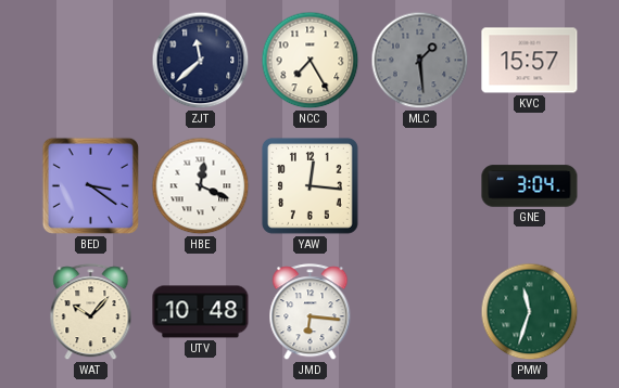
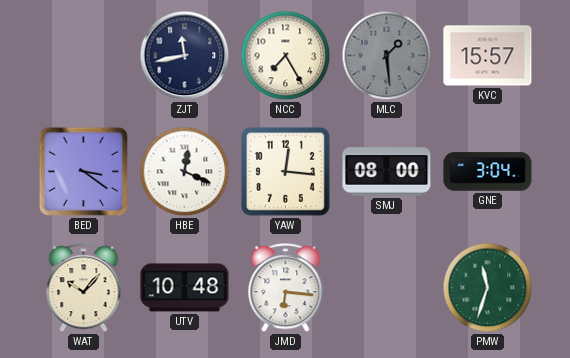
ZJT: 11:38 -> 11:43
SMJ: none -> 08:00
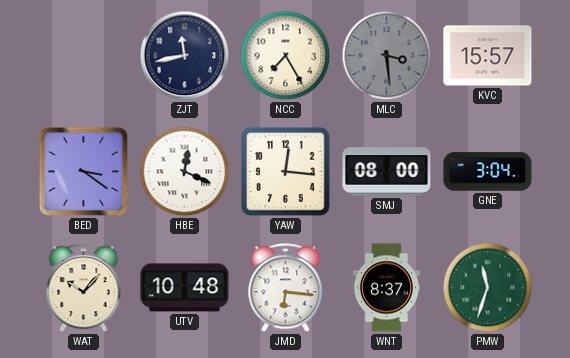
MLC: 1:29 -> 3:29
WNT: none -> 8:37
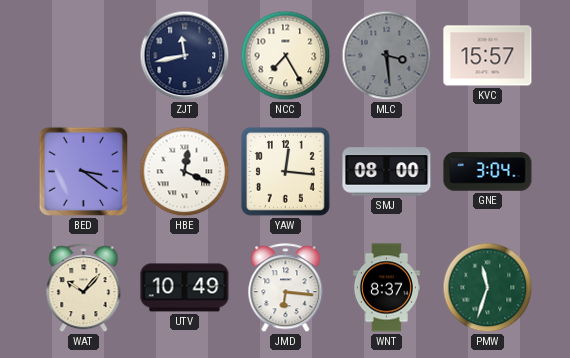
UTV: 10:48 -> 10:49
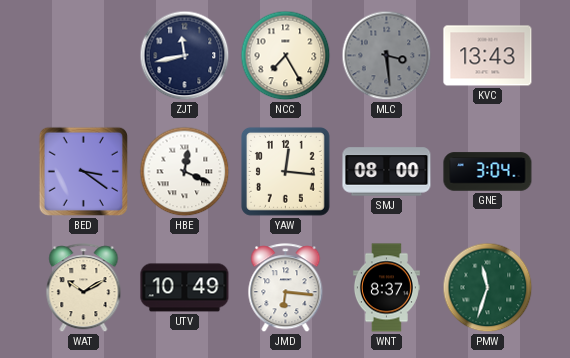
KVC: 15:57 -> 13:43
WAT: 10:07 -> 10:10
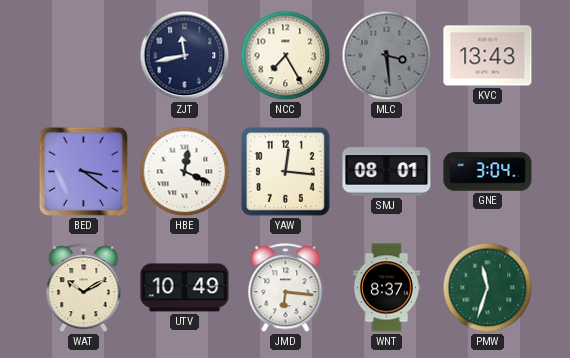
SMJ: 08:00 -> 08:01
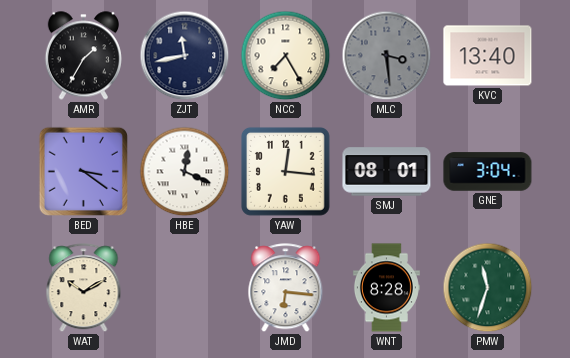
AMR: none -> 1:35
KVC: 13:43 -> 13:40
UTV: 10:49 -> none
WNT: 8:37 -> 8:28
